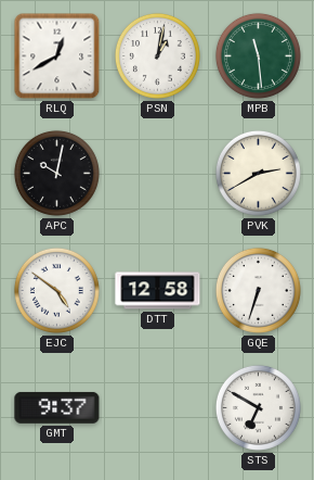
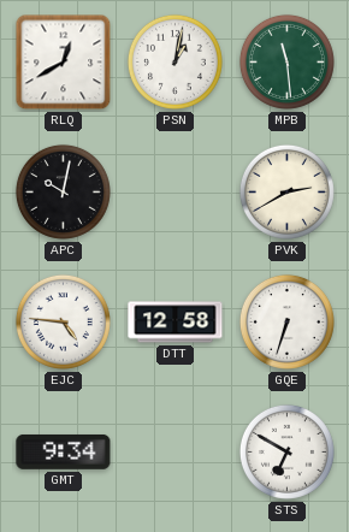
EJC: 4:51 -> 4:46
GMT: 9:37 -> 9:34
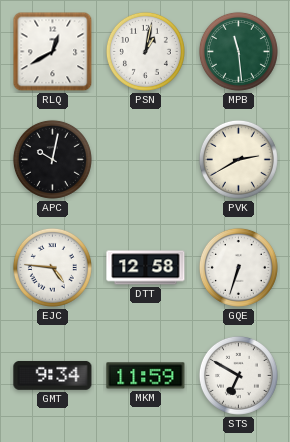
MKM: none -> 11:59
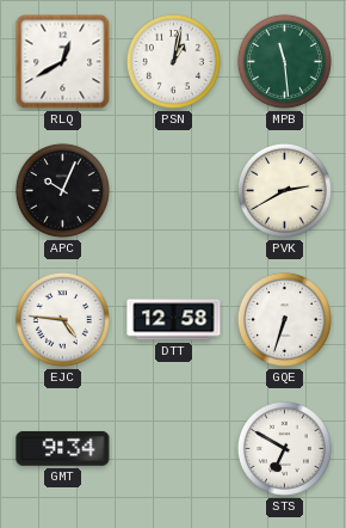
APC: 10:02 -> 10:04
MKM: 11:59 -> none
